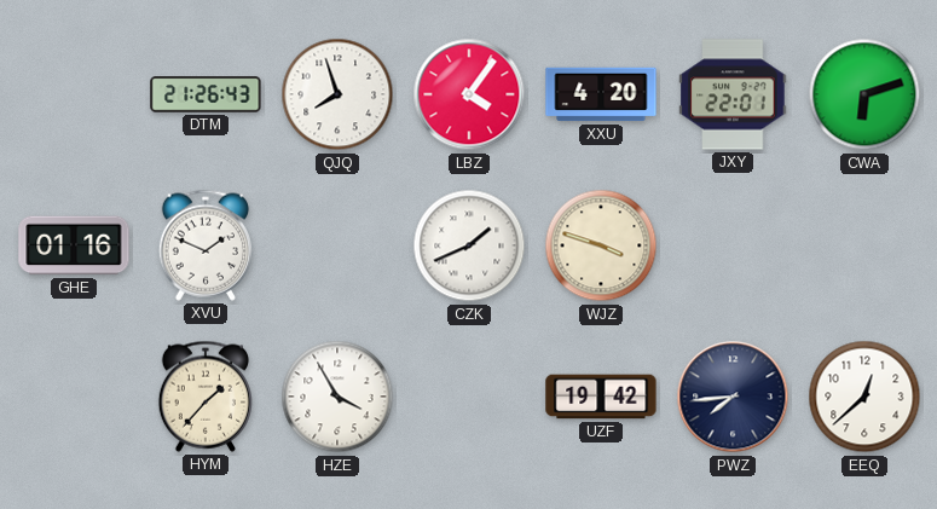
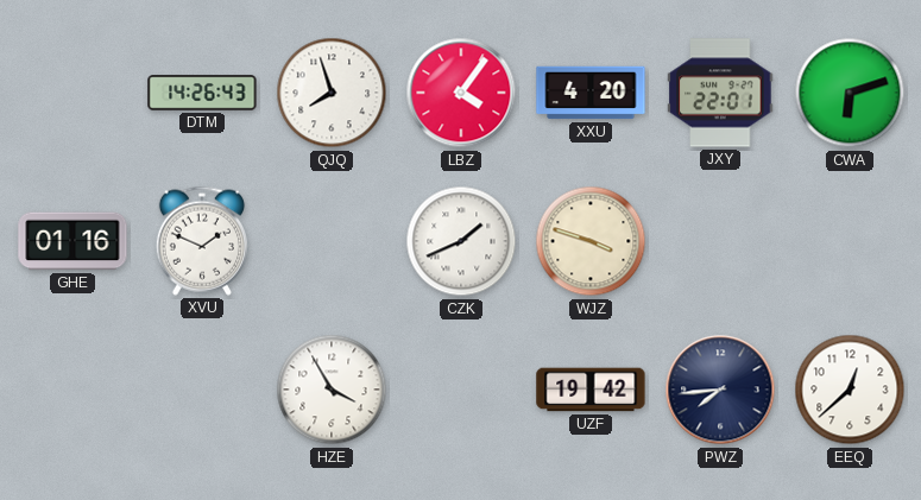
DTM: 21:26 -> 14:26
HYM: 1:37 -> none
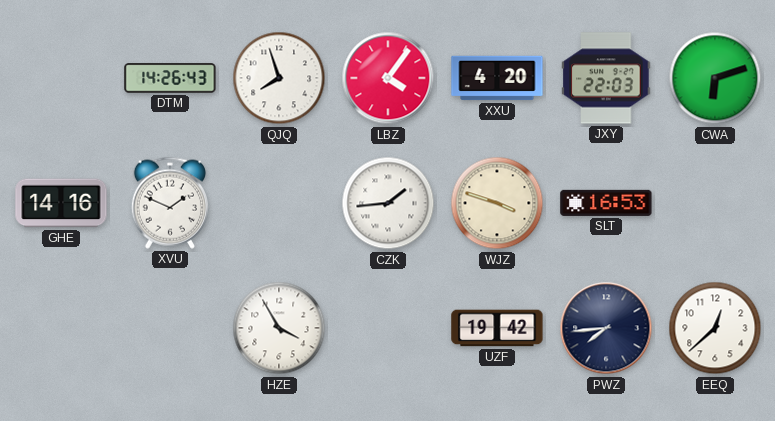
JXY: 22:01 -> 22:03
GHE: 01:16 -> 14:16
CZK: 1:41 -> 1:44
SLT: none -> 16:53
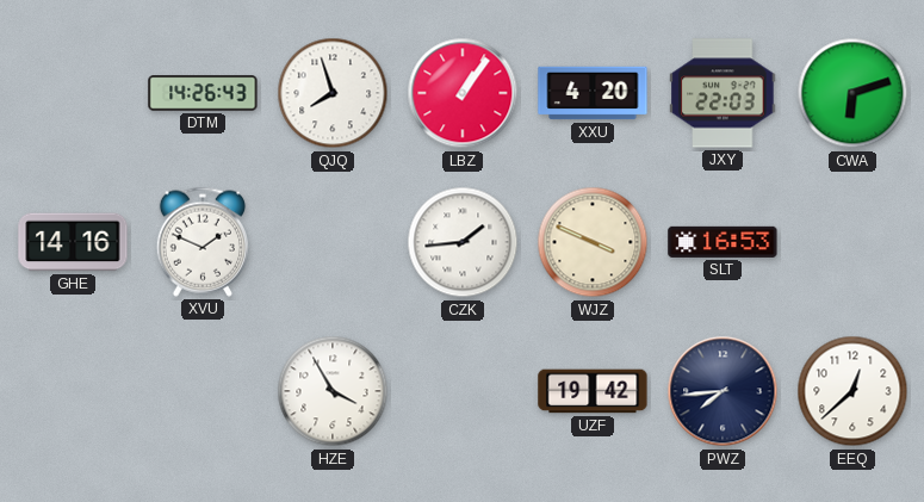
LBZ: 4:06 -> 1:06
WJZ: 3:48 -> 3:49
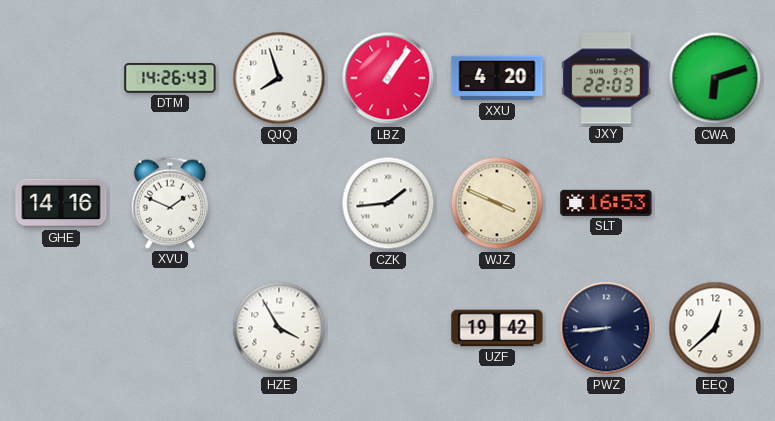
PWZ: 7:44 -> 8:44
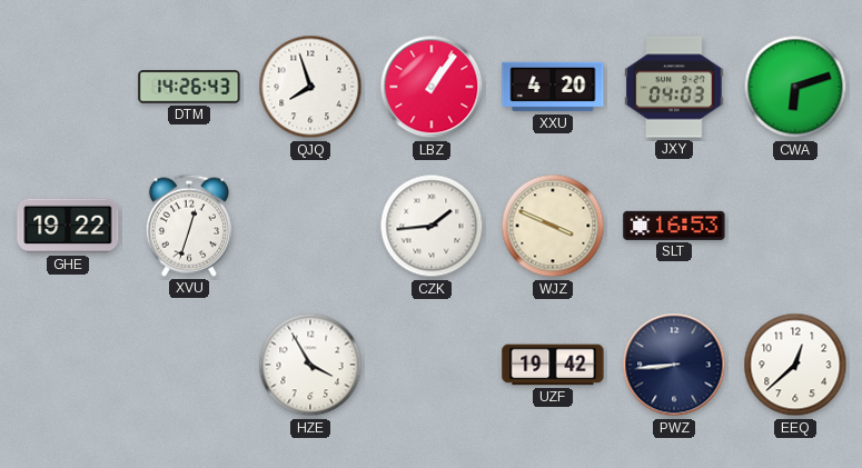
JXY: 22:03 -> 04:03
GHE: 14:16 -> 19:22
XVU: 1:49 -> 12:33
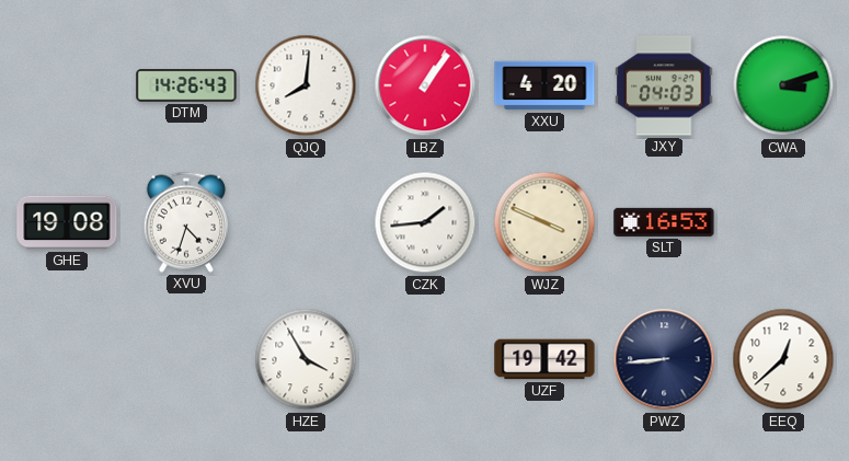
QJQ: 7:57 -> 8:01
CWA: 6:12 -> 3:12
GHE: 19:22 -> 19:08
XVU: 12:33 -> 4:33
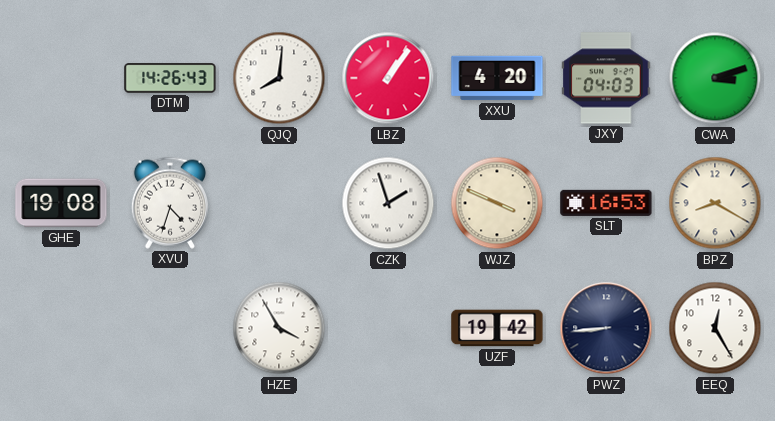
CZK: 1:44 -> 1:57
BPZ: none -> 8:20
EEQ: 12:38 -> 12:25
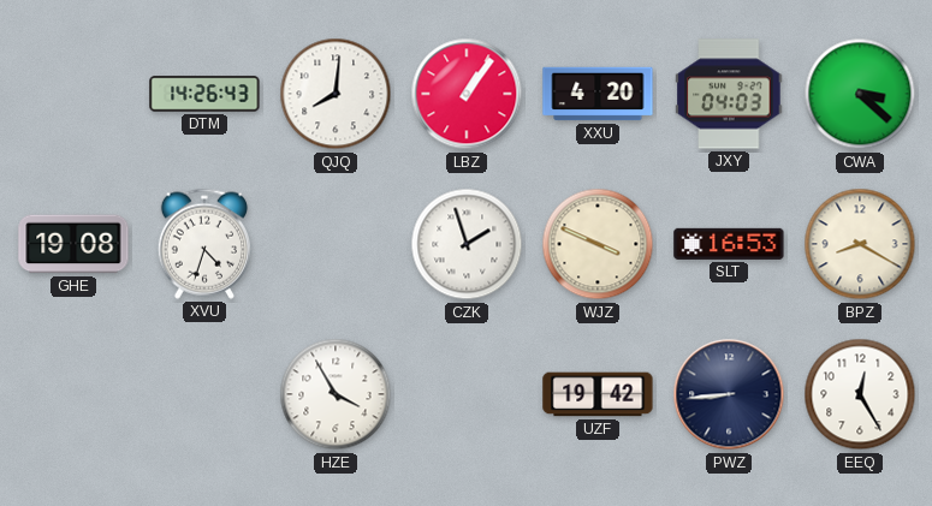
CWA: 3:12 -> 3:22
